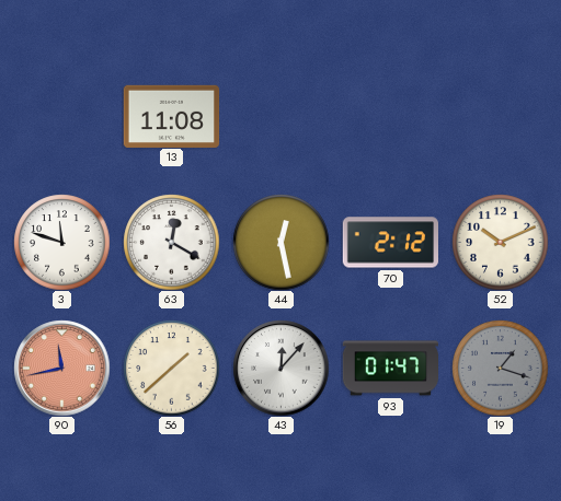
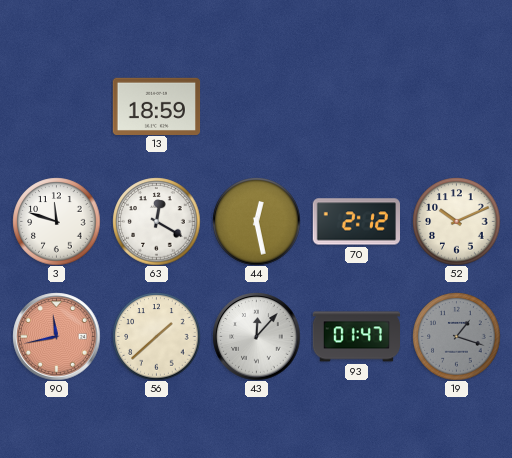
13: 11:08 -> 18:59
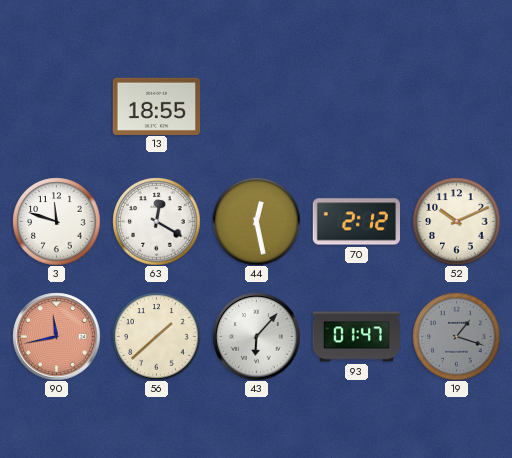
13: 18:59 -> 18:55
43: 12:07 -> 6:07
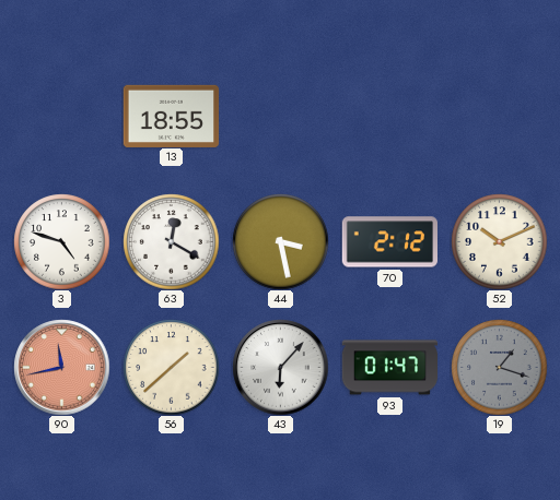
3: 11:48 -> 4:48
44: 12:28 -> 3:28
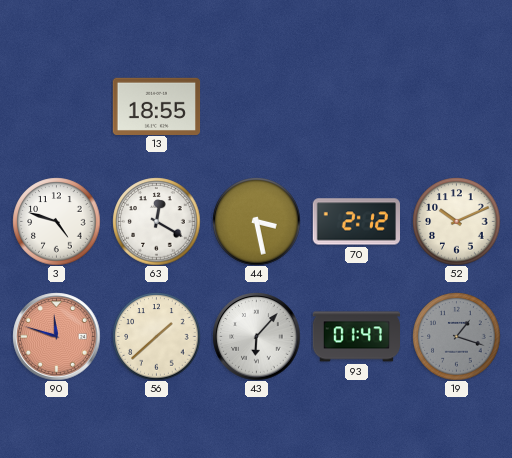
90: 11:43 -> 11:48
